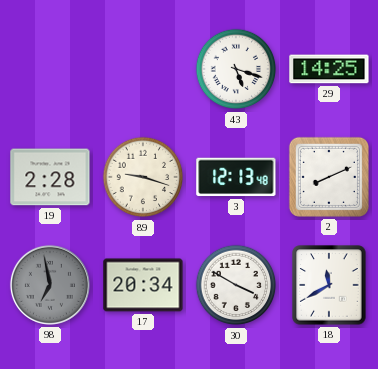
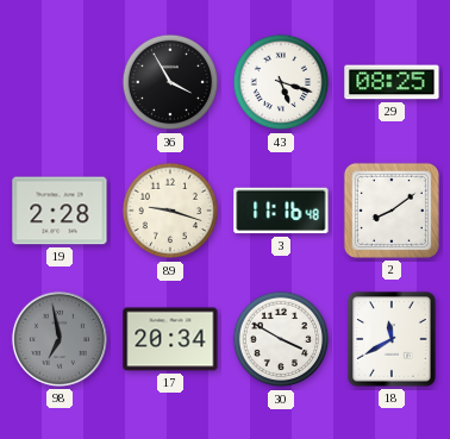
36: none -> 3:55
29: 14:25 -> 08:25
3: 12:13 -> 11:16
2: 8:11 -> 8:09
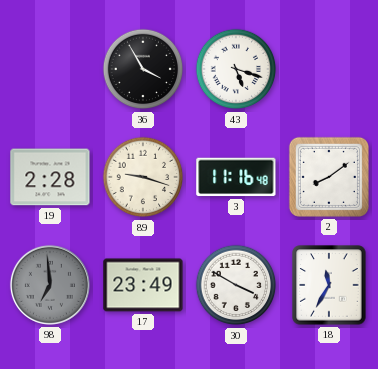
29: 08:25 -> none
98: 6:58 -> 6:59
17: 20:34 -> 23:49
18: 11:40 -> 11:35
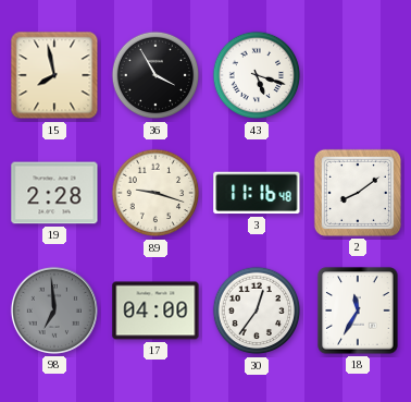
15: none -> 7:58
17: 23:49 -> 04:00
30: 3:50 -> 12:36
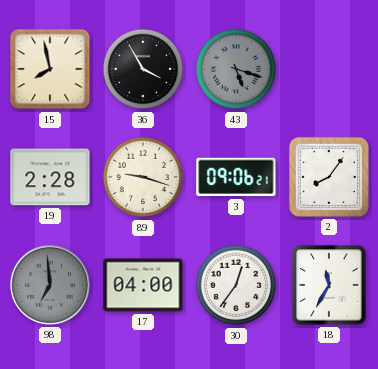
43 dial: white -> grey
3: 11:16 -> 09:06
2: 8:09 -> 8:06
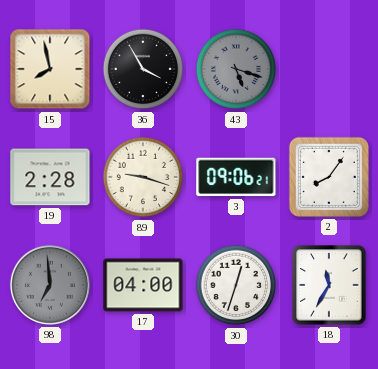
30: 12:36 -> 12:33
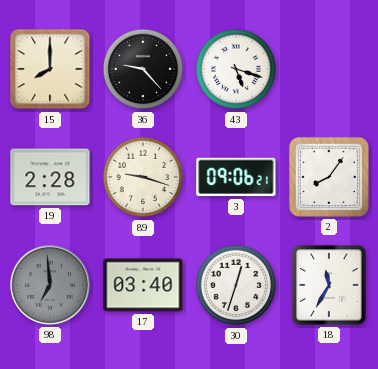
15: 7:58 -> 8:00
36: 3:55 -> 9:23
43 dial: grey -> white
17: 04:00 -> 03:40
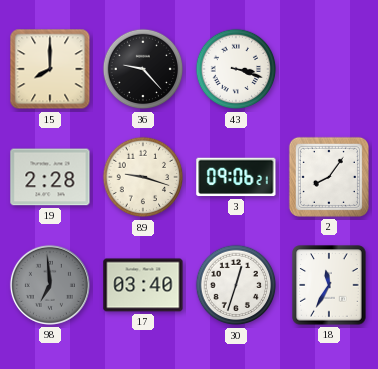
43: 5:18 -> 3:18
